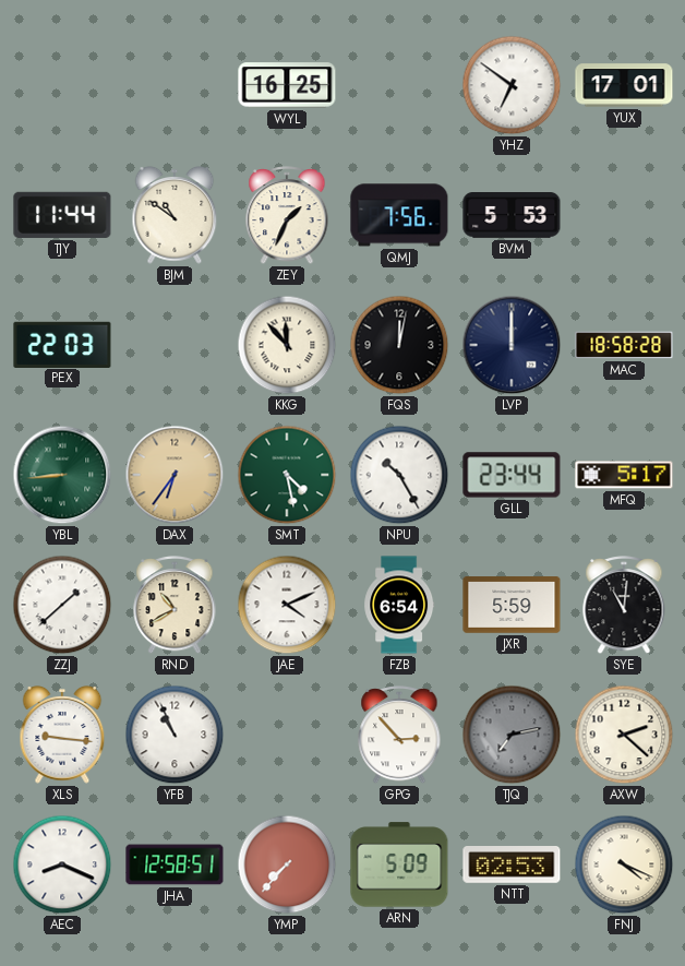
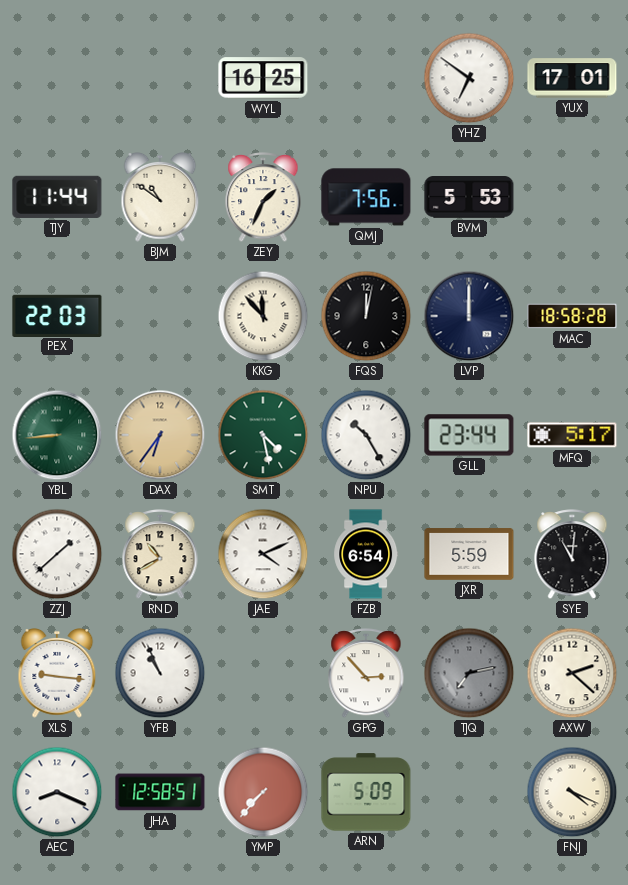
NTT: 02:53 -> none
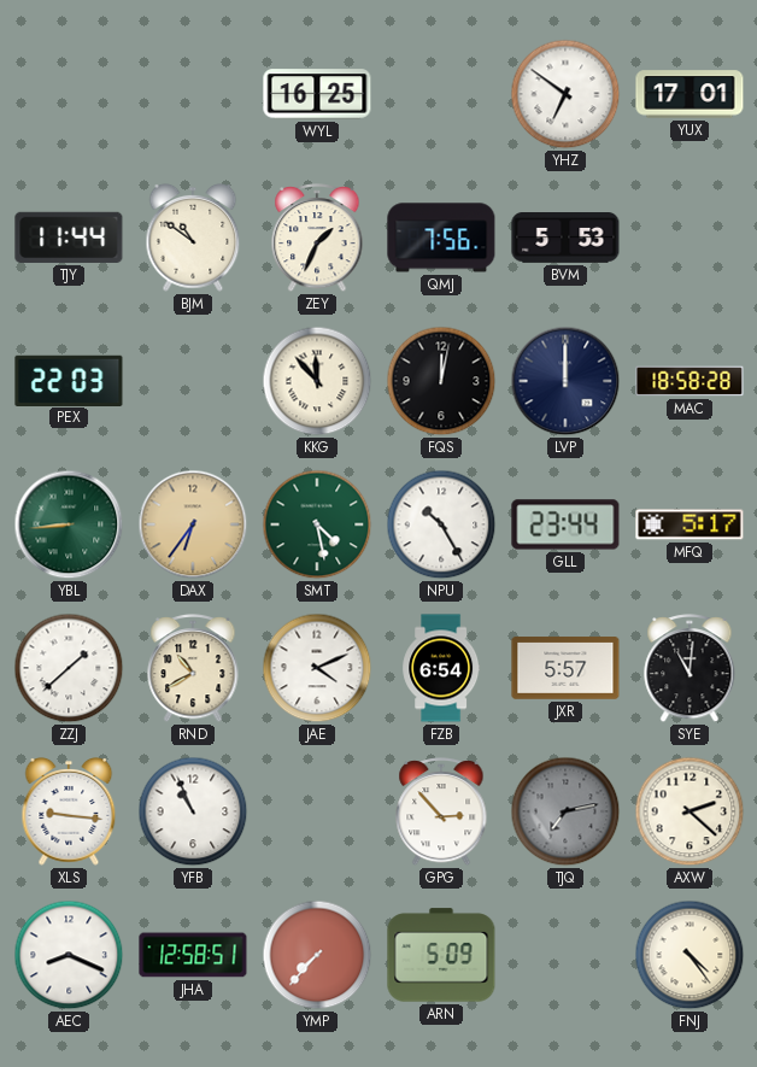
JXR: 5:59 -> 5:57
FNJ: 4:19 -> 4:24
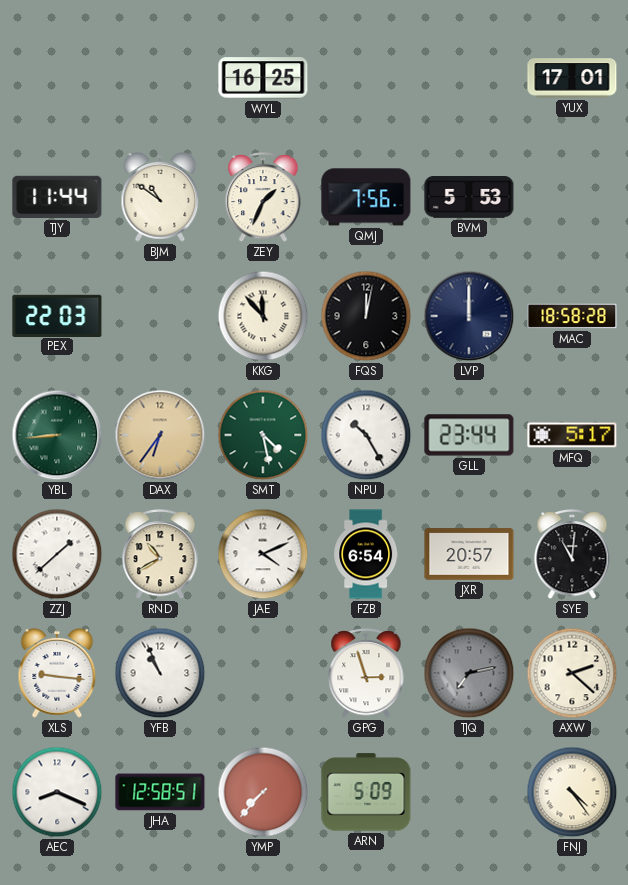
YHZ: 6:51 -> none
JXR: 5:57 -> 20:57
GPG: 2:53 -> 2:57
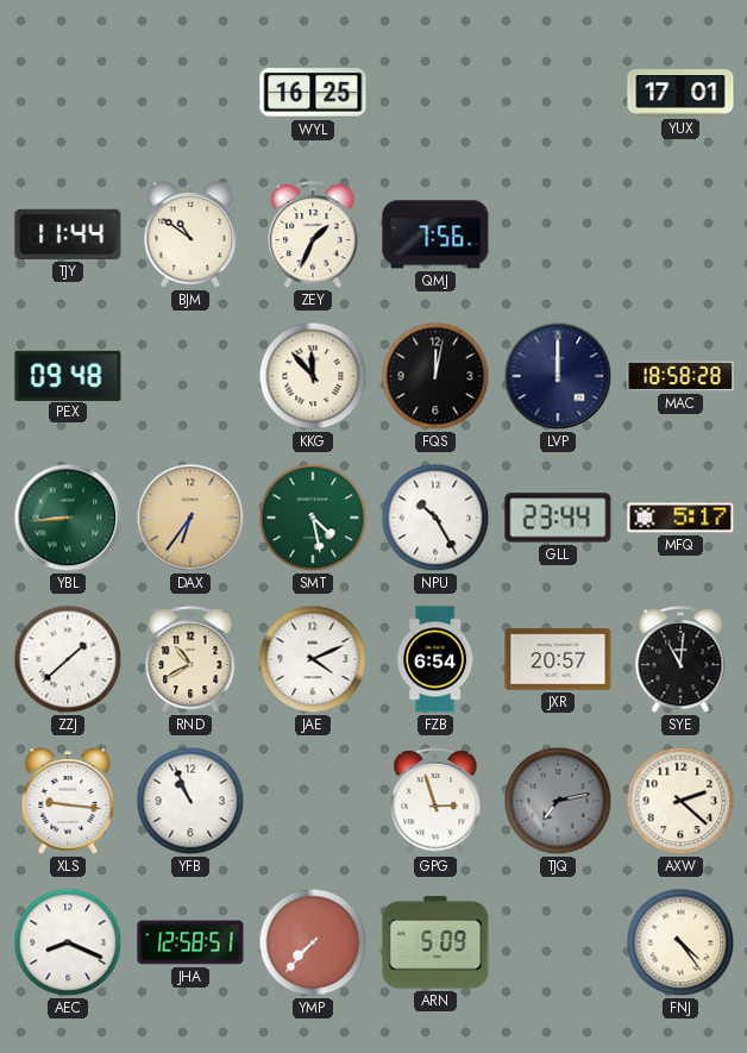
BVM: 5:53 -> none
PEX: 22:03 -> 09:48
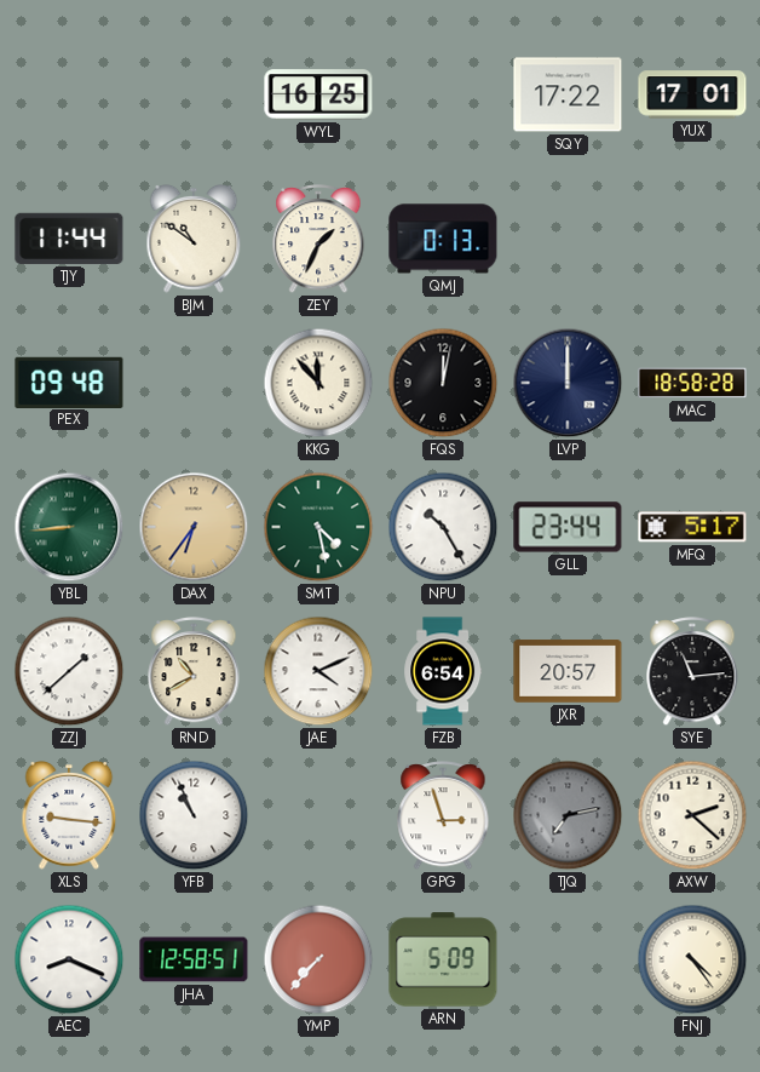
SQY: none -> 17:22
QMJ: 7:56 -> 0:13
SYE: 11:01 -> 11:14
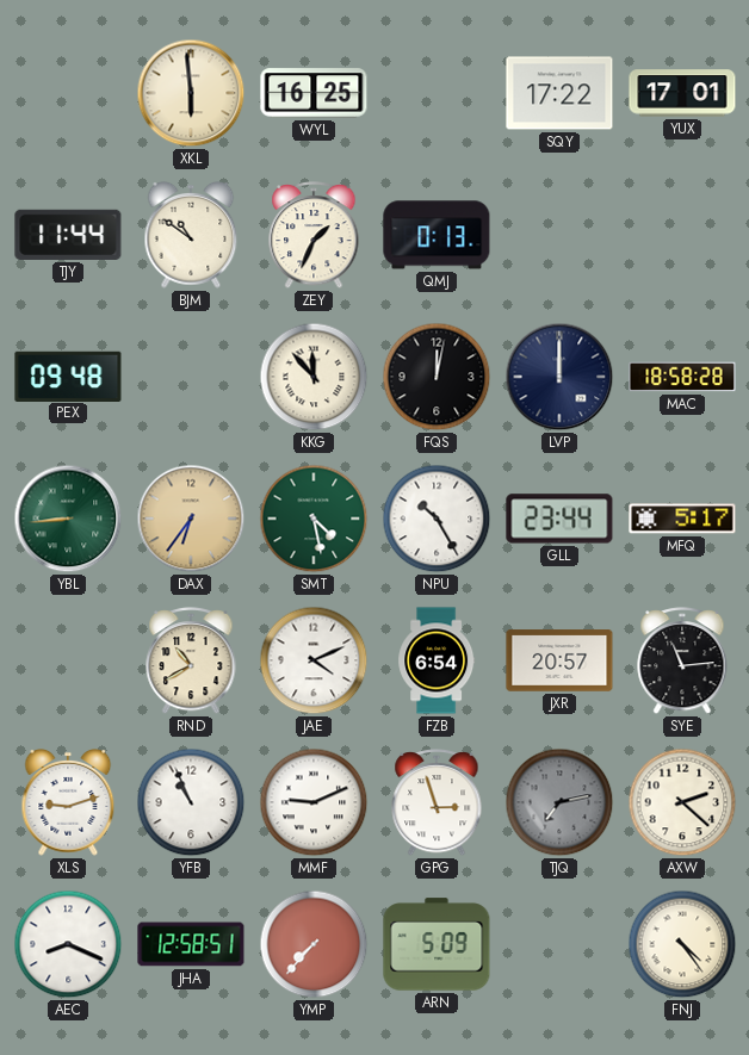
XKL: none -> 5:59
ZZJ: 1:38 -> none
XLS: 9:16 -> 9:12
MMF: none -> 9:11
